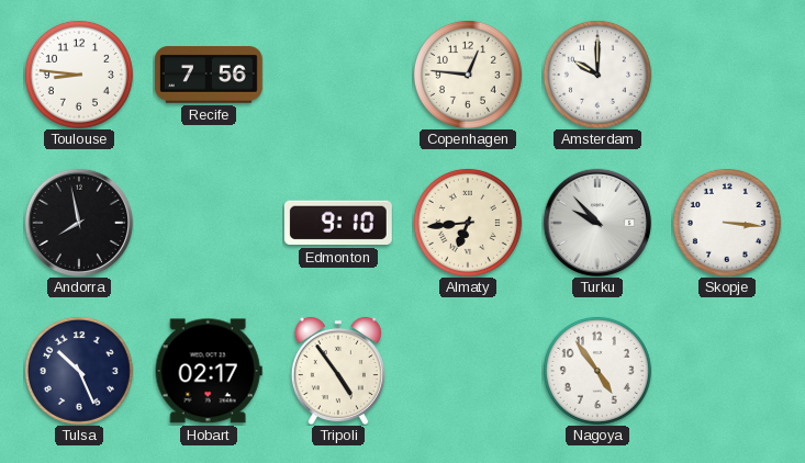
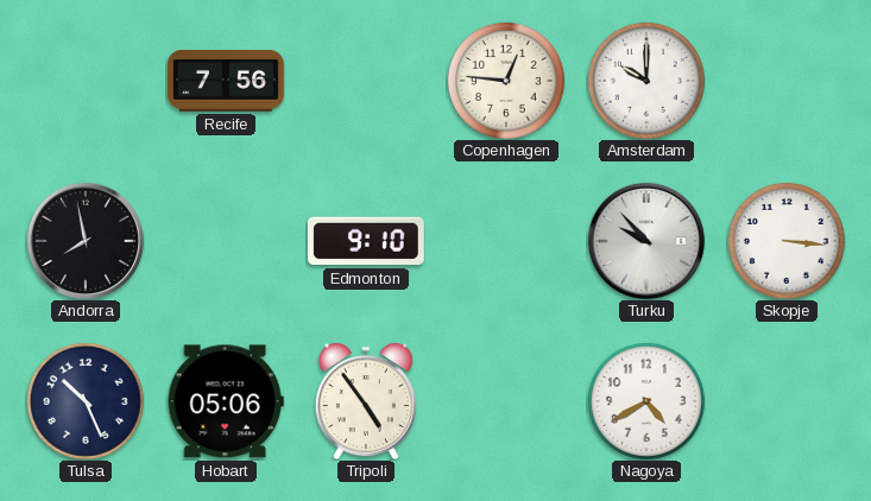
Toulouse: 8:46 -> none
Almaty: 6:44 -> none
Hobart: 02:17 -> 05:06
Nagoya: 4:54 -> 4:40
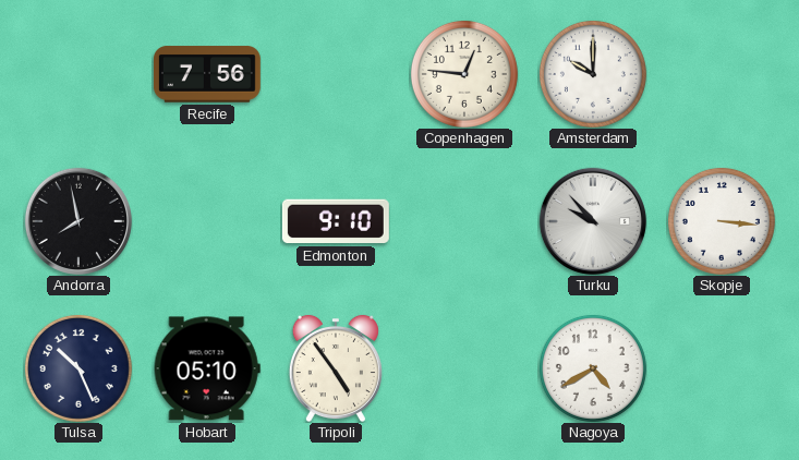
Hobart: 05:06 -> 05:10
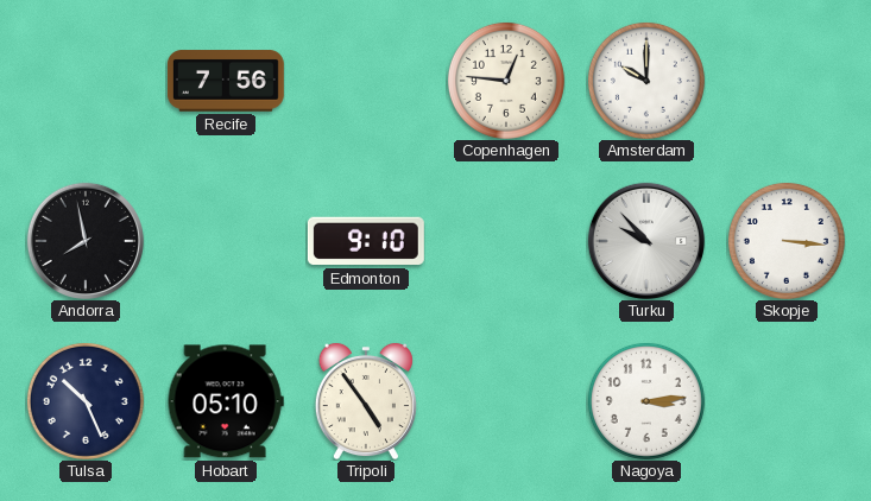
Nagoya: 4:40 -> 3:14
